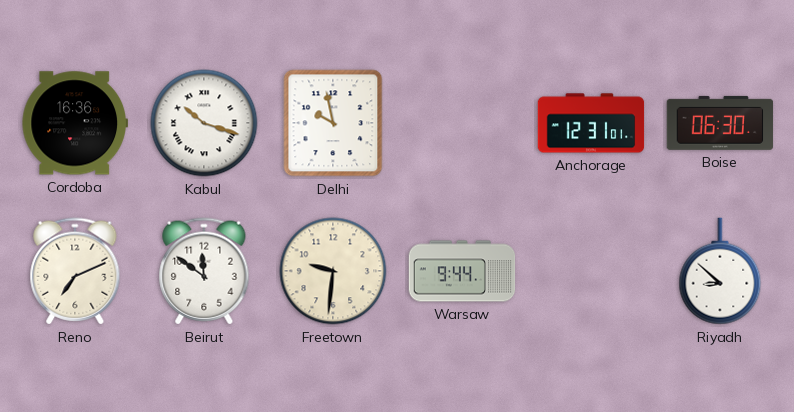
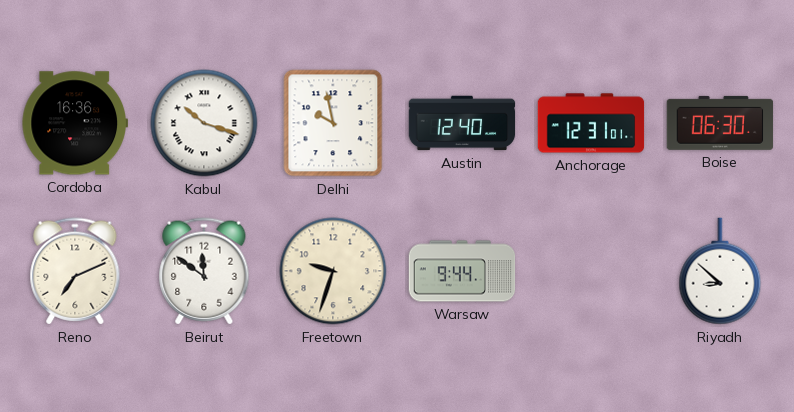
Austin: none -> 12:40
Freetown: 9:31 -> 9:33
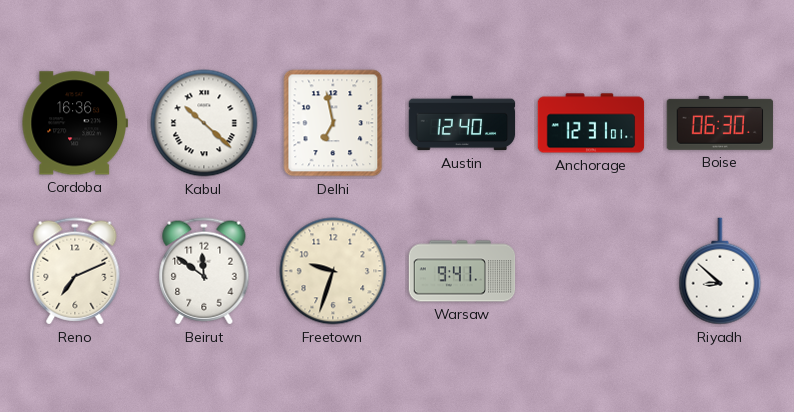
Kabul: 10:18 -> 10:22
Delhi: 9:58 -> 6:58
Warsaw: 9:44 -> 9:41
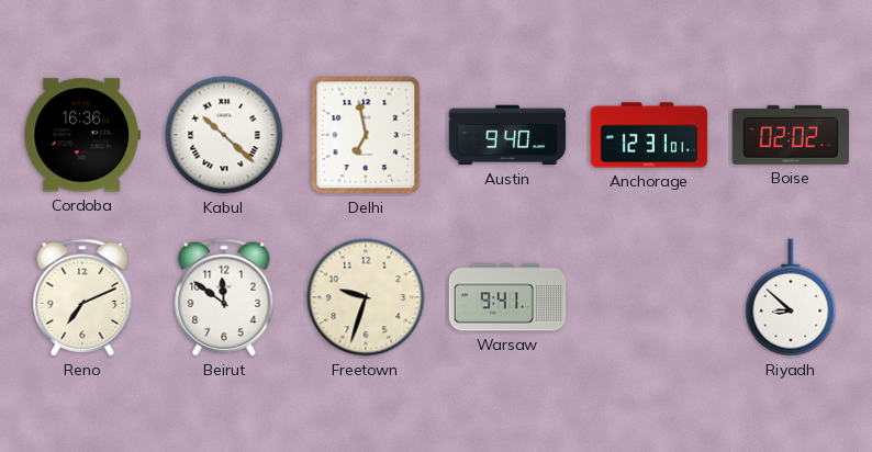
Austin: 12:40 -> 9:40
Boise: 06:30 -> 02:02
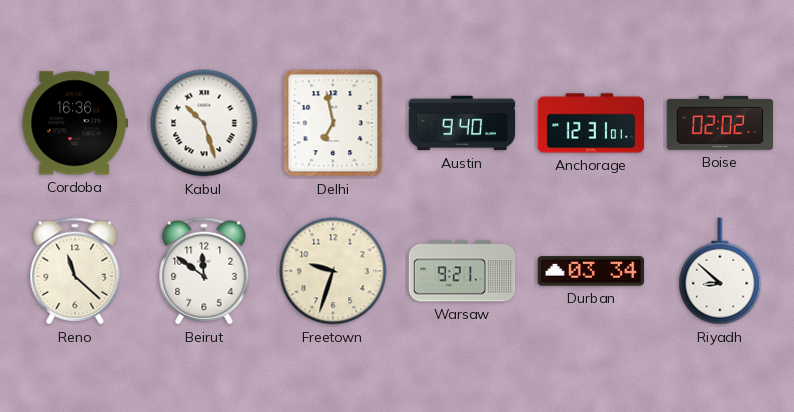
Kabul: 10:22 -> 10:27
Reno: 7:11 -> 11:22
Warsaw: 9:41 -> 9:21
Durban: none -> 03:34
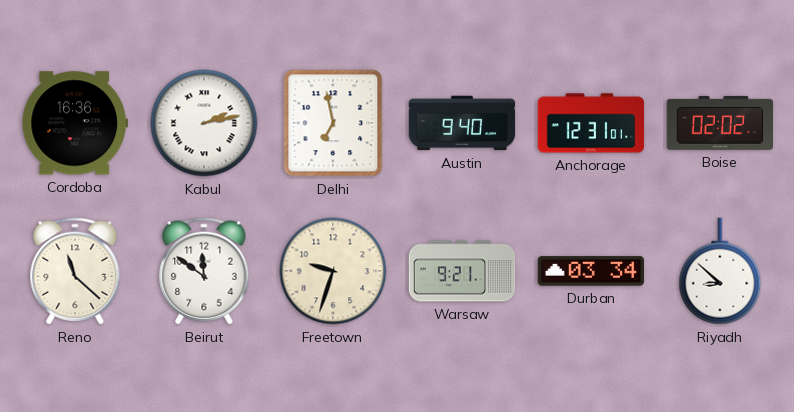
Kabul: 10:27 -> 2:13
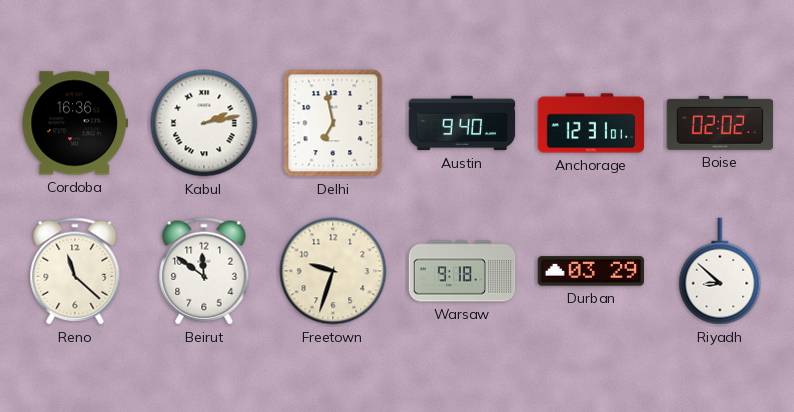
Warsaw: 9:21 -> 9:18
Durban: 03:34 -> 03:29
